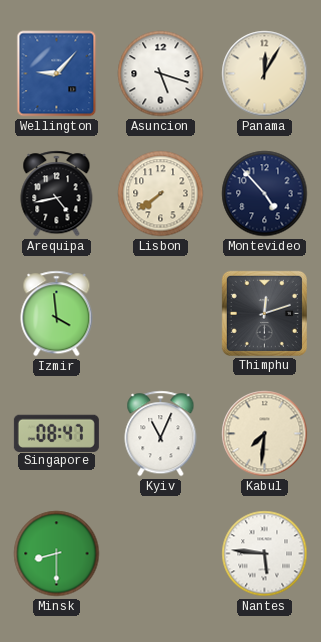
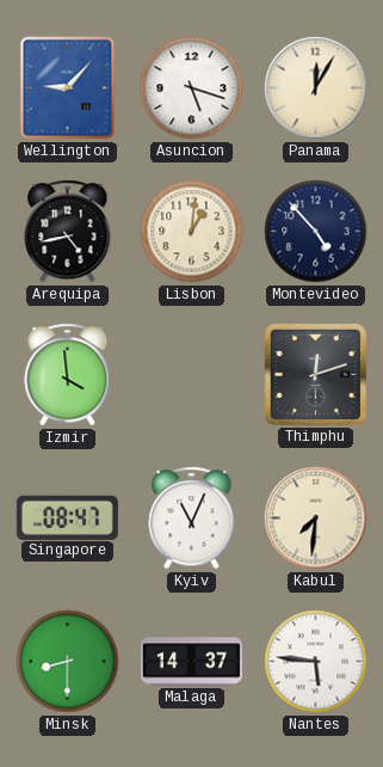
Lisbon: 7:39 -> 1:01
Malaga: none -> 14:37
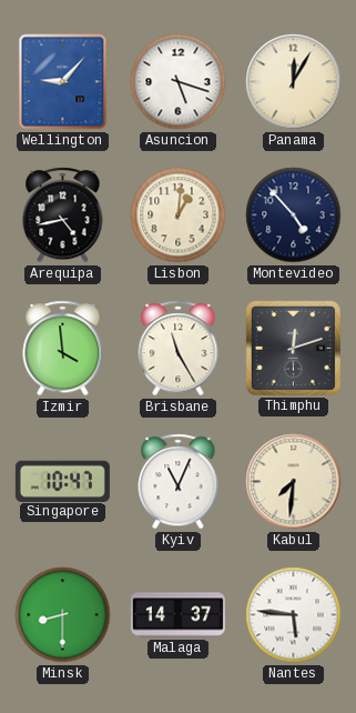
Brisbane: none -> 11:25
Singapore: 08:47 -> 10:47
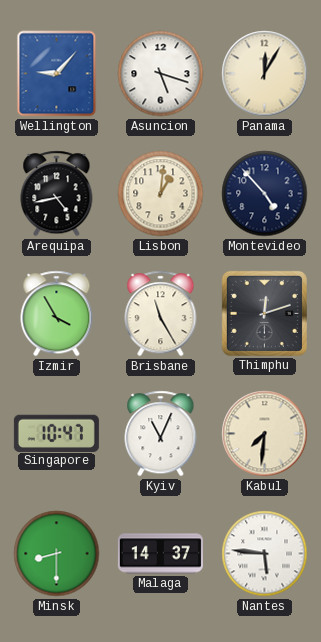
Izmir: 3:59 -> 3:55
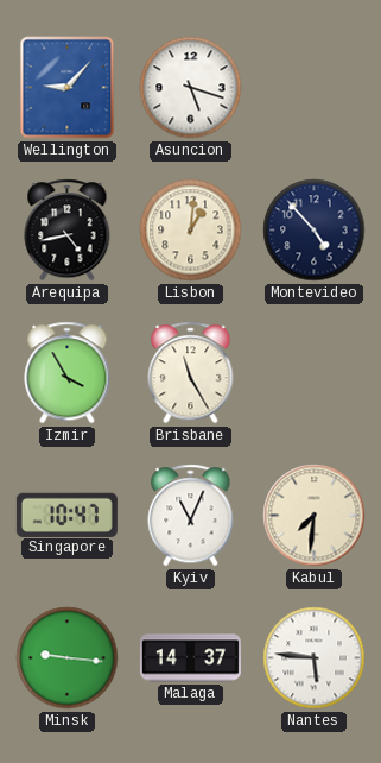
Panama: 12:05 -> none
Thimphu: 12:12 -> none
Minsk: 8:30 -> 9:16
